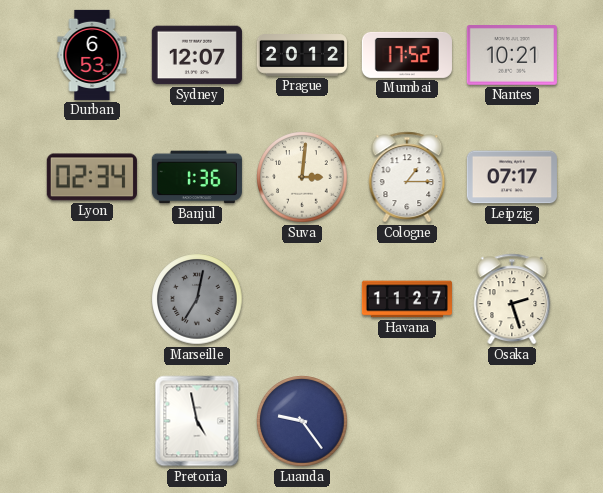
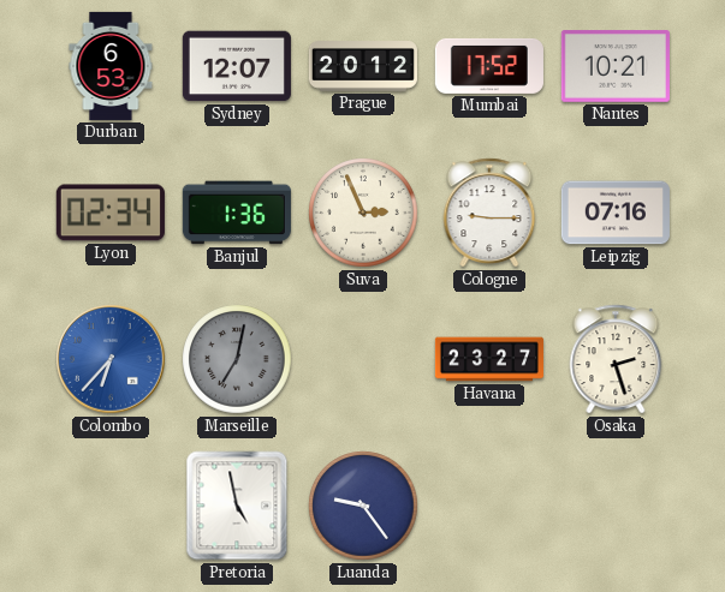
Suva: 3:01 -> 2:56
Cologne: 1:15 -> 9:15
Leipzig: 07:17 -> 07:16
Colombo: none -> 6:37
Havana: 11:27 -> 23:27
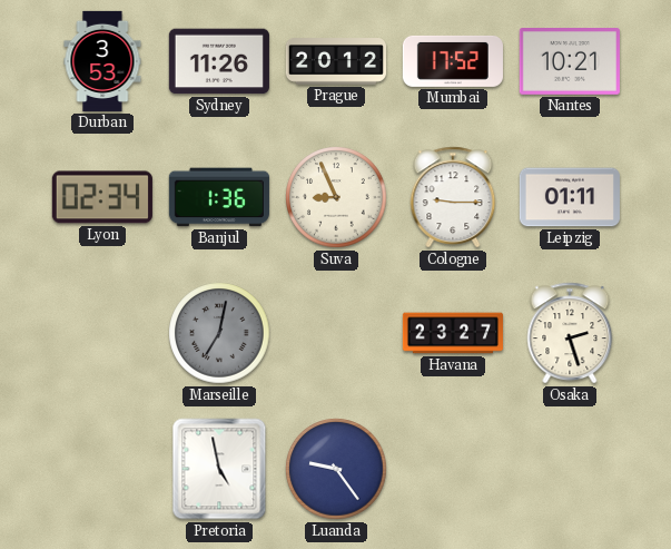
Durban: 6:53 -> 3:53
Sydney: 12:07 -> 11:26
Suva: 2:56 -> 8:56
Leipzig: 07:16 -> 01:11
Colombo: 6:37 -> none
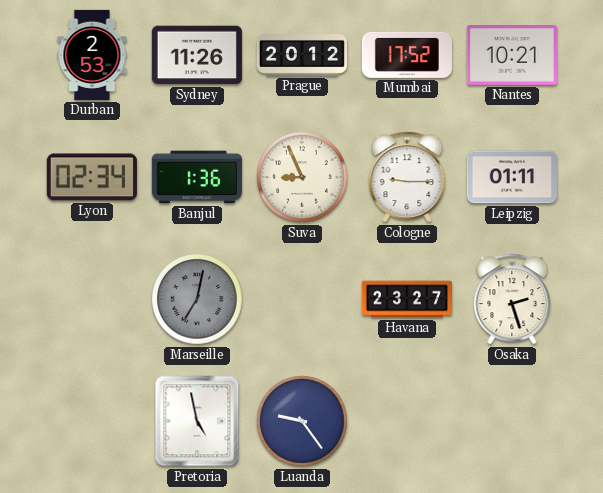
Durban: 3:53 -> 2:53
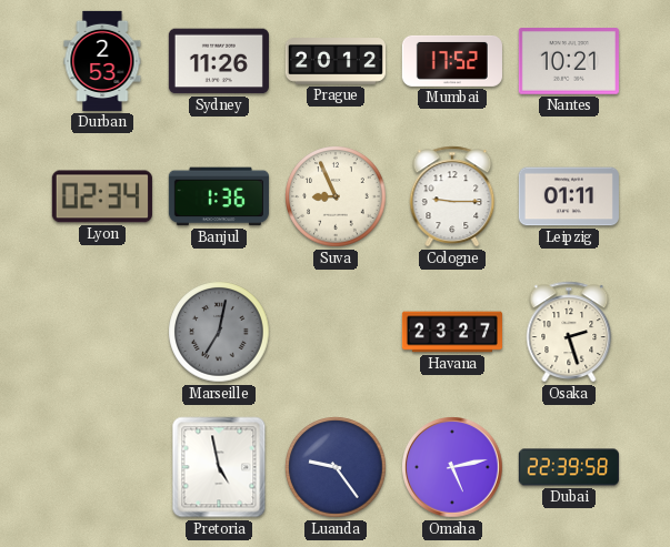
Omaha: none -> 5:13
Dubai: none -> 22:39
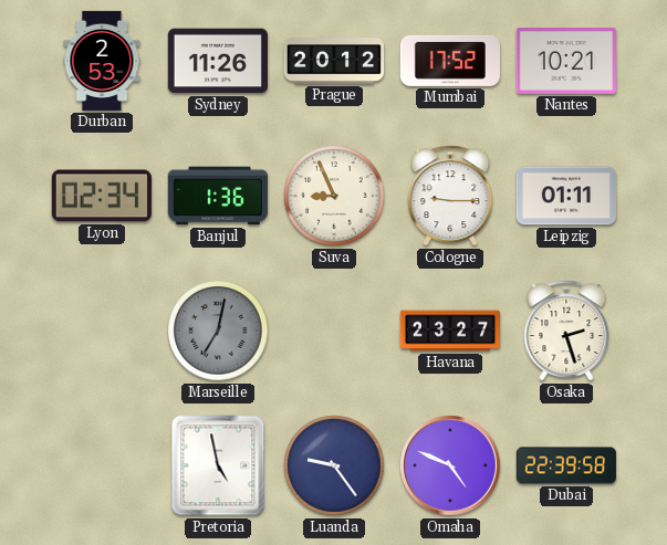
Omaha: 5:13 -> 4:49
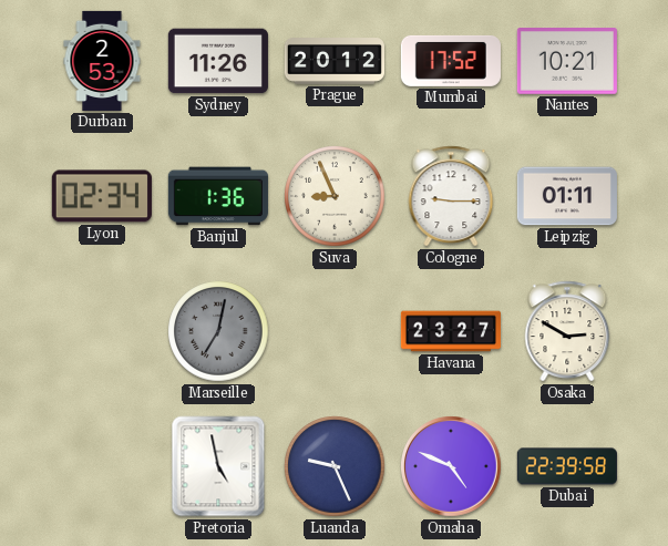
Osaka: 2:27 -> 2:50
Luanda: 9:24 -> 9:26
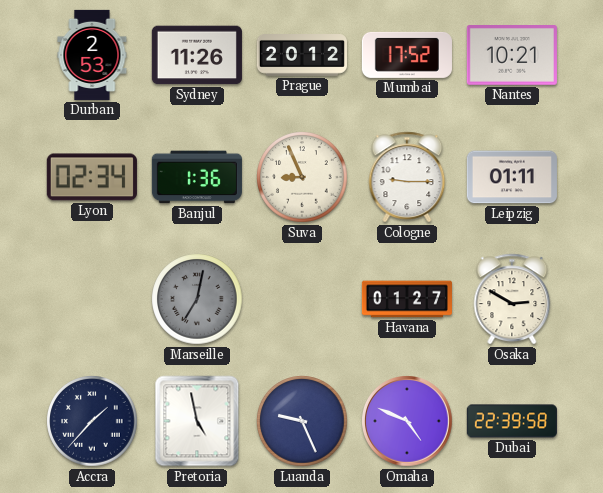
Havana: 23:27 -> 01:27
Accra: none -> 1:37
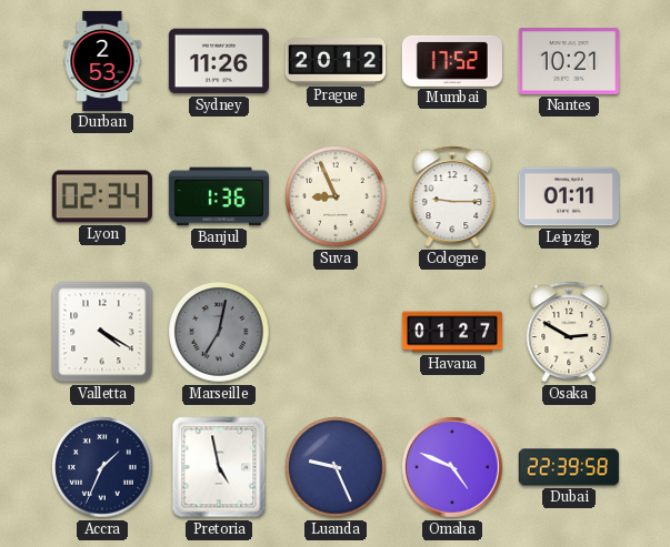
Valletta: none -> 4:20
Accra: 1:37 -> 1:34
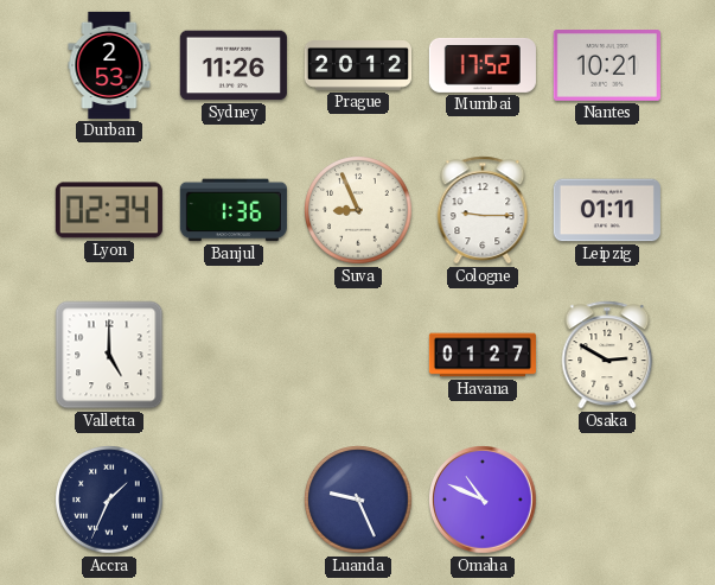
Valletta: 4:20 -> 5:00
Marseille: 7:02 -> none
Pretoria: 4:58 -> none
Omaha: 4:49 -> 10:49
Dubai: 22:39 -> none
